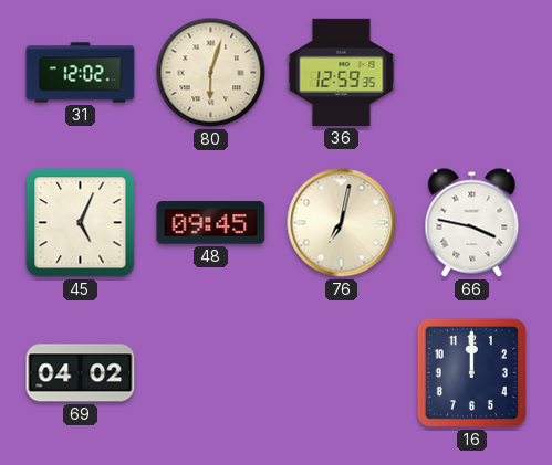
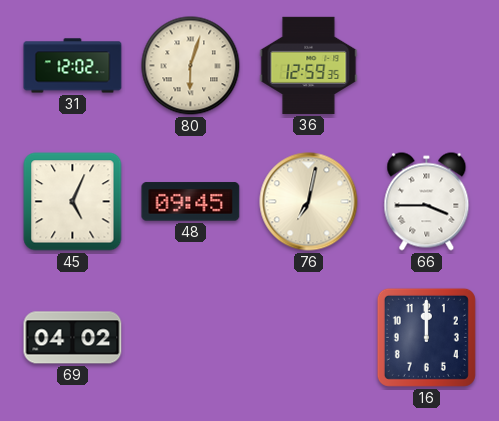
66: 3:47 -> 3:45
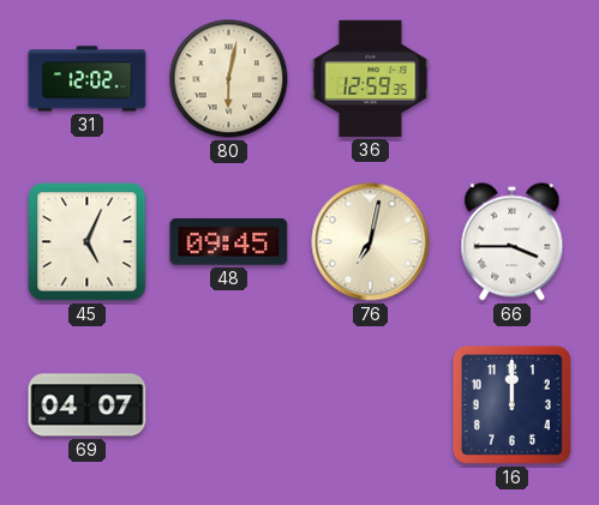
80: 6:03 -> 6:02
69: 04:02 -> 04:07
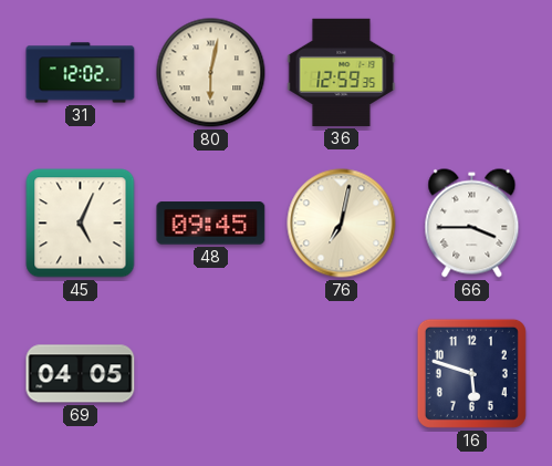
69: 04:07 -> 04:05
16: 12:00 -> 5:48
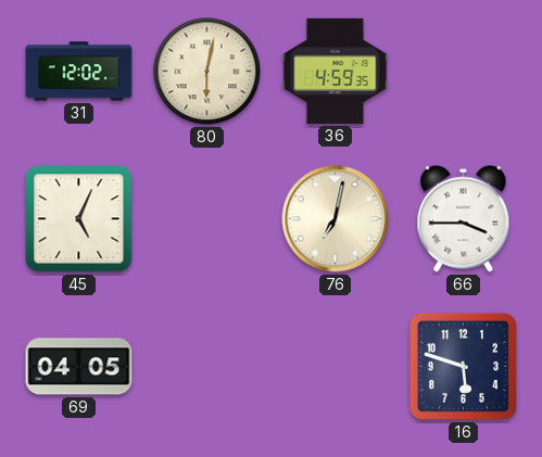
36: 12:59 -> 4:59
48: 09:45 -> none
